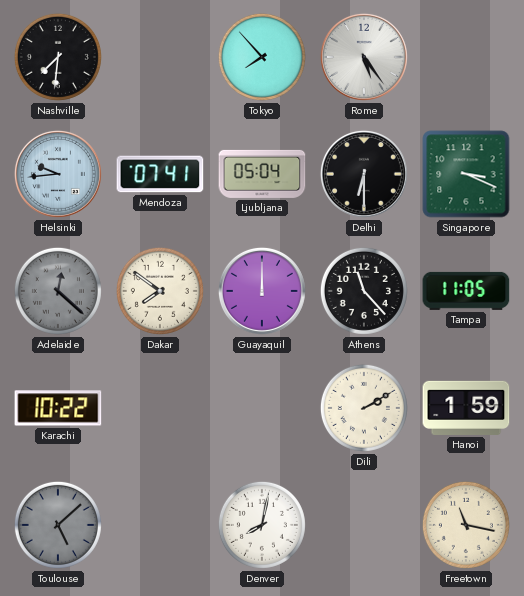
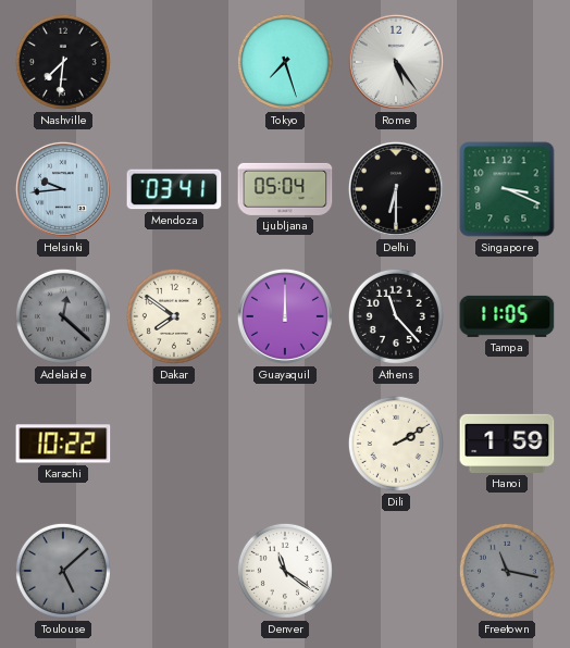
Tokyo: 7:53 -> 7:27
Mendoza: 07:41 -> 03:41
Denver: 8:02 -> 11:21
Freetown dial: cream -> grey
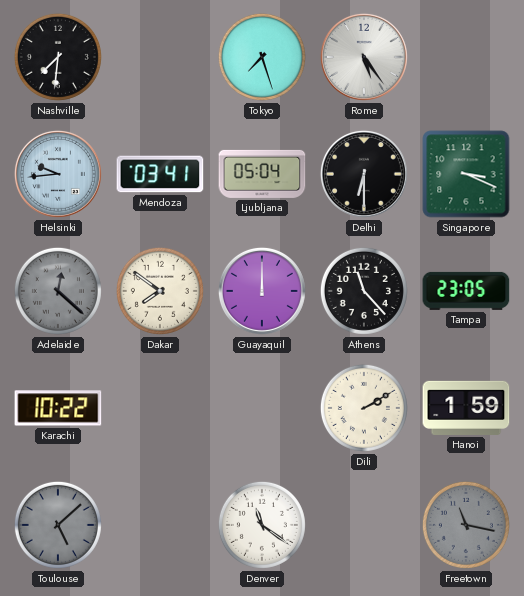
Tampa: 11:05 -> 23:05
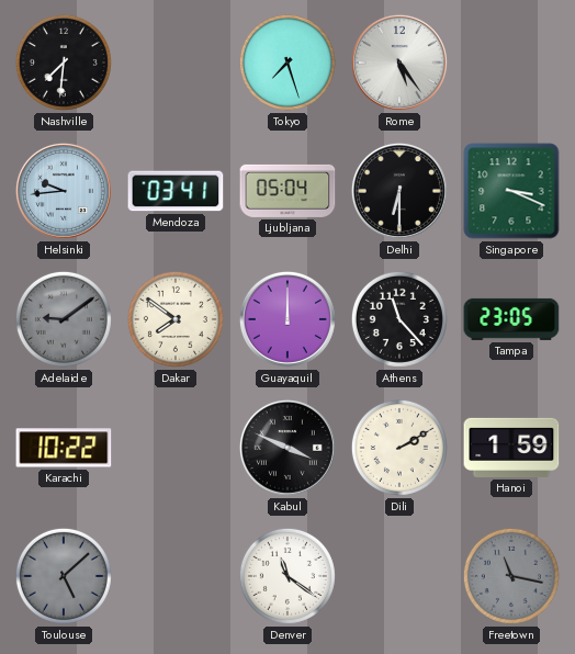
Adelaide: 12:22 -> 9:09
Kabul: none -> 3:49
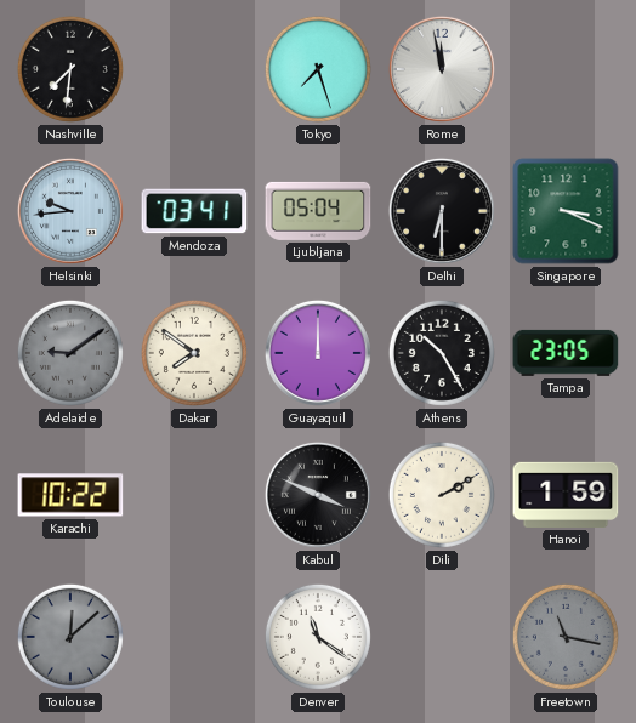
Rome: 5:24 -> 11:58
Athens: 11:23 -> 10:25
Toulouse: 5:08 -> 12:08
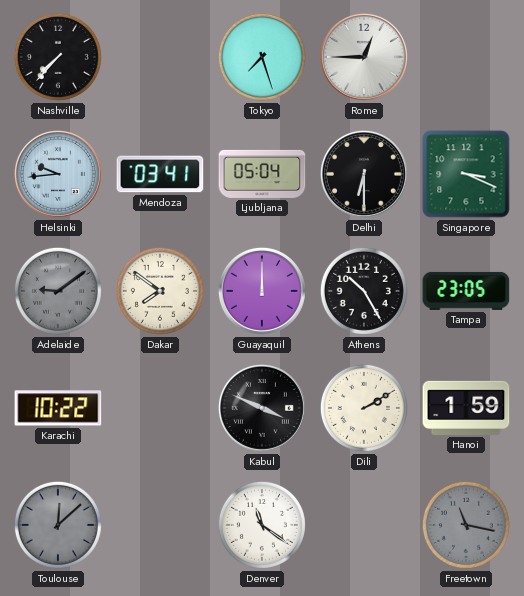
Nashville: 7:31 -> 7:37
Rome: 11:58 -> 12:45
